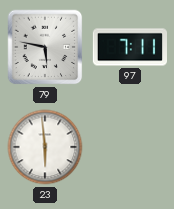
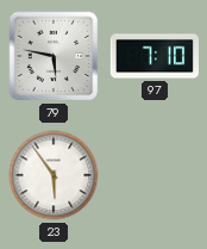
97: 7:11 -> 7:10
23: 5:59 -> 5:54
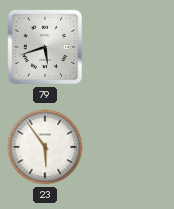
79: 5:47 -> 5:42
97: 7:10 -> none
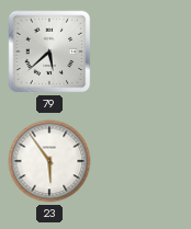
79: 5:42 -> 5:38
